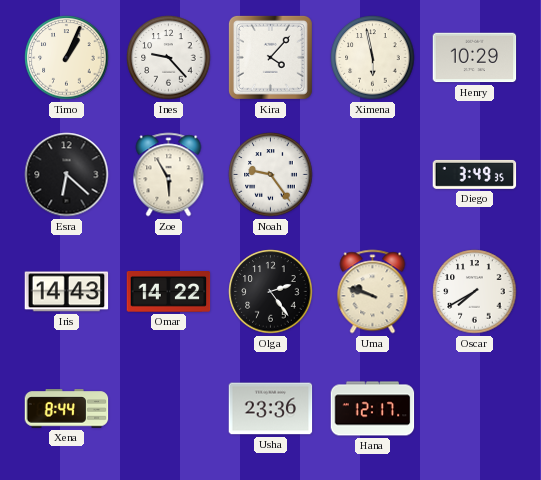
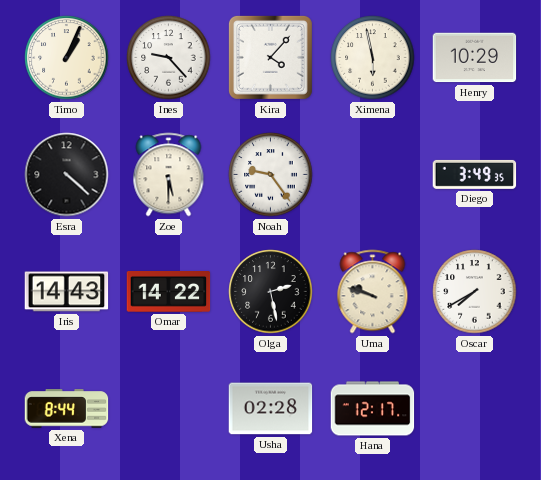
Esra: 6:22 -> 4:22
Zoe: 5:55 -> 5:30
Olga: 2:24 -> 2:28
Usha: 23:36 -> 02:28
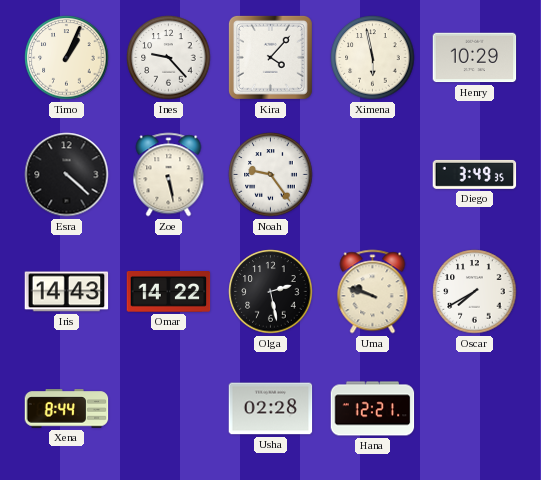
Zoe: 5:30 -> 5:28
Hana: 12:17 -> 12:21
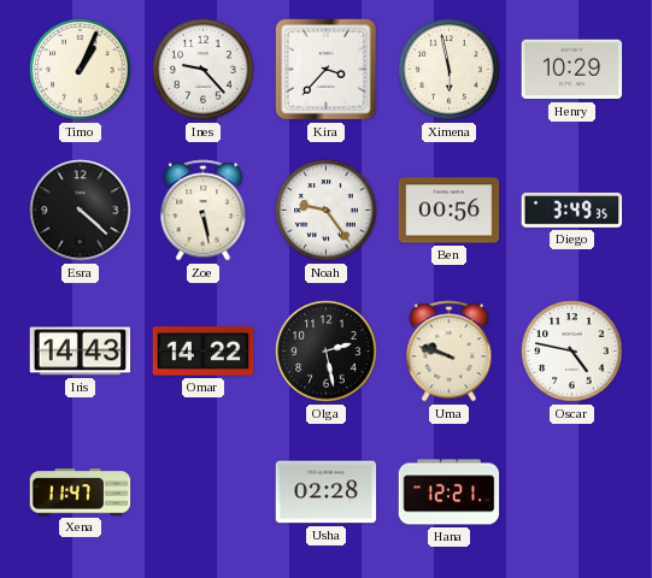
Kira: 4:07 -> 3:37
Ben: none -> 00:56
Oscar: 7:40 -> 4:47
Xena: 8:44 -> 11:47
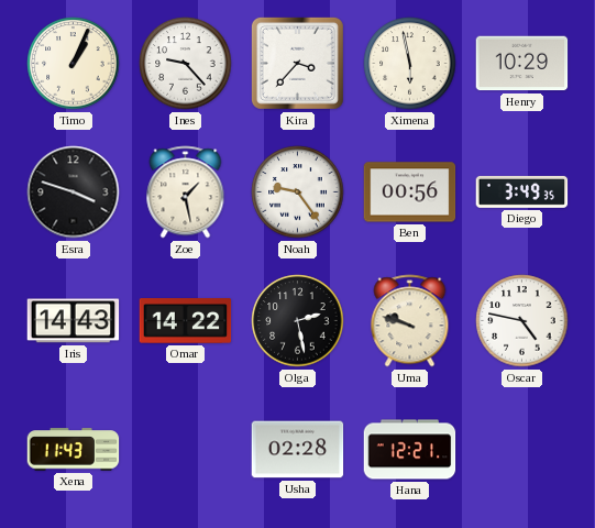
Esra: 4:22 -> 3:48
Zoe: 5:28 -> 1:28
Xena: 11:47 -> 11:43
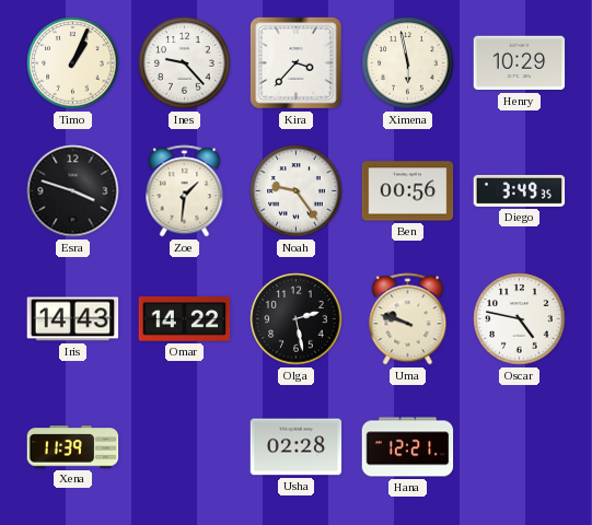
Zoe: 1:28 -> 1:31
Xena: 11:43 -> 11:39
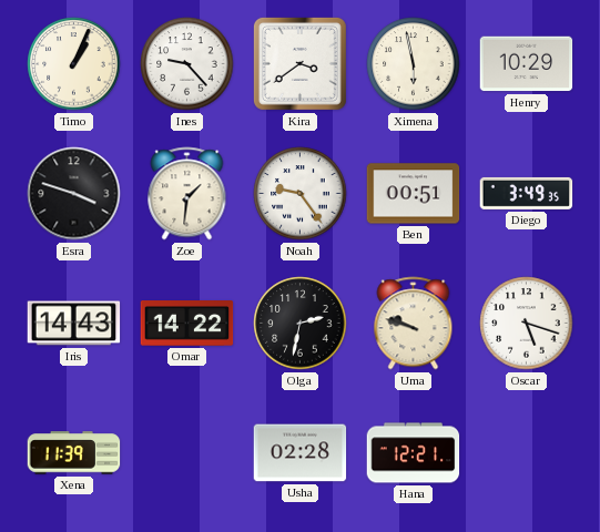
Kira: 3:37 -> 3:39
Ben: 00:56 -> 00:51
Olga: 2:28 -> 2:32
Oscar: 4:47 -> 5:18
